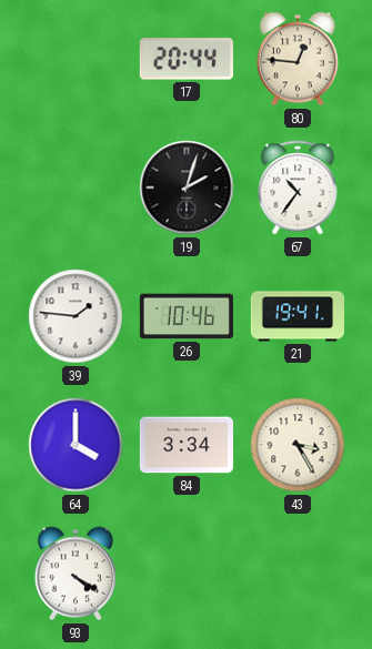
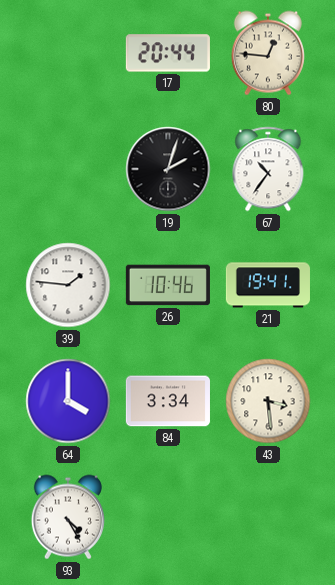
43: 3:25 -> 3:29
93: 4:20 -> 4:25
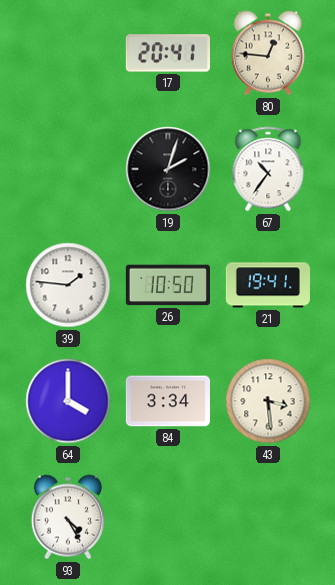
17: 20:44 -> 20:41
26: 10:46 -> 10:50
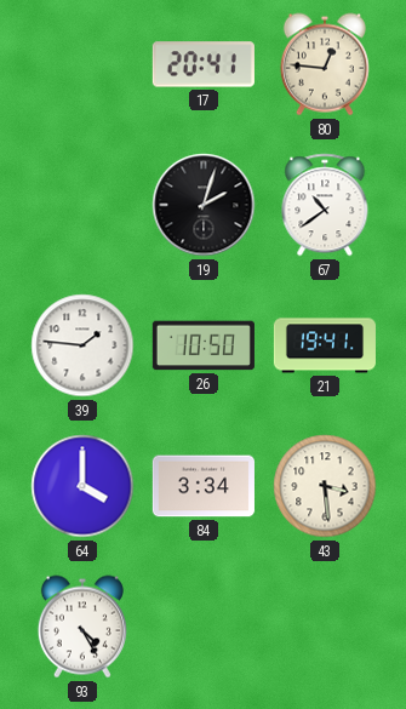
67: 10:36 -> 10:39
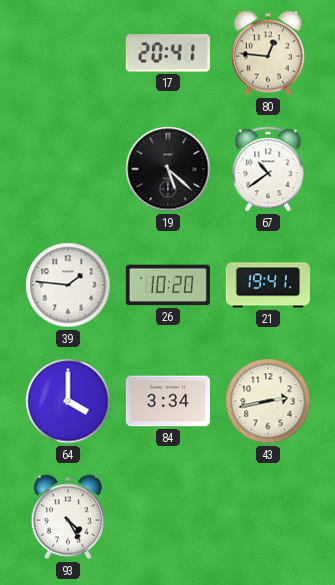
19: 2:03 -> 5:22
26: 10:50 -> 10:20
43: 3:29 -> 2:43
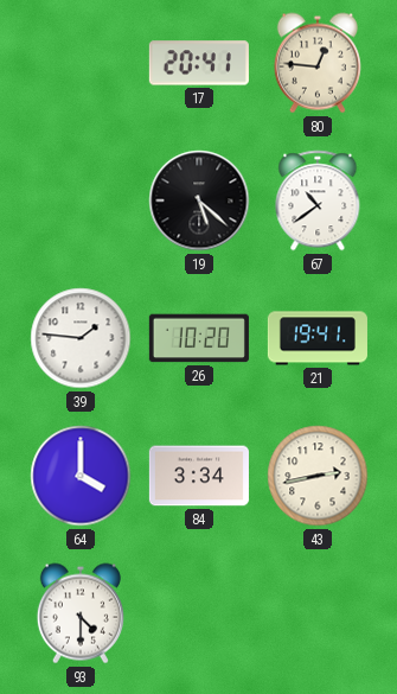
93: 4:25 -> 4:30
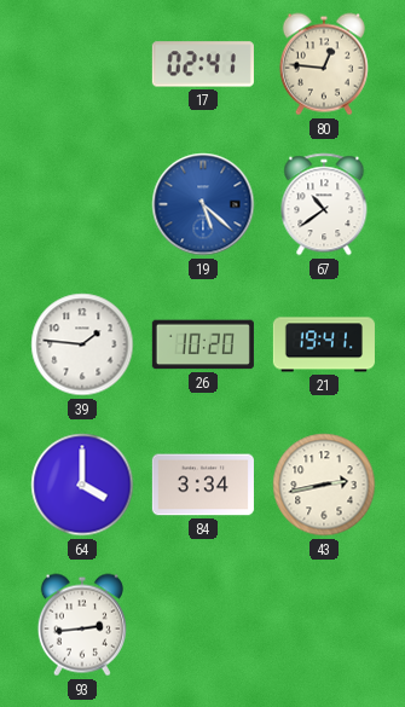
17: 20:41 -> 02:41
19 dial: black -> blue
93: 4:30 -> 2:44
